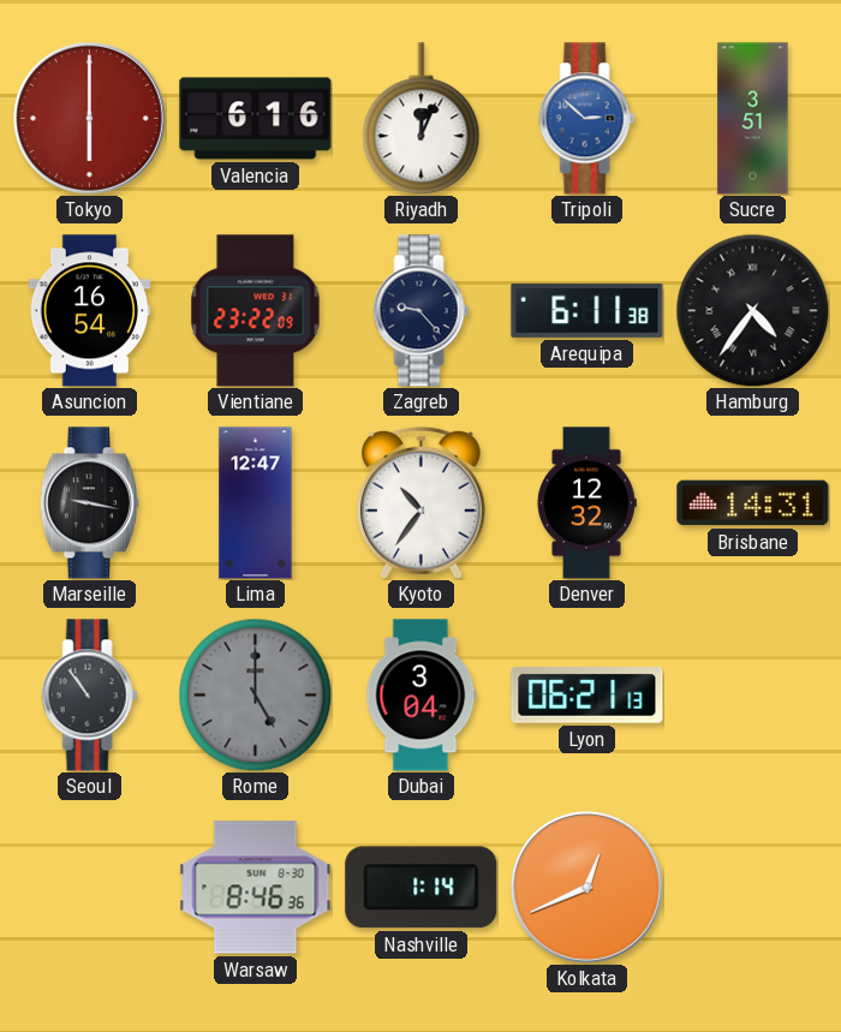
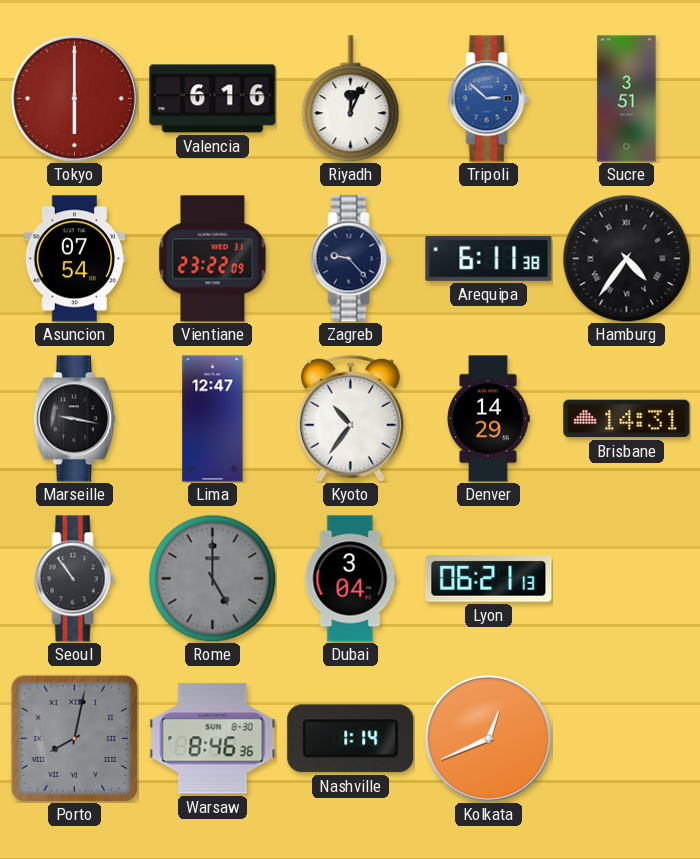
Asuncion: 16:54 -> 07:54
Denver: 12:32 -> 14:29
Porto: none -> 8:02
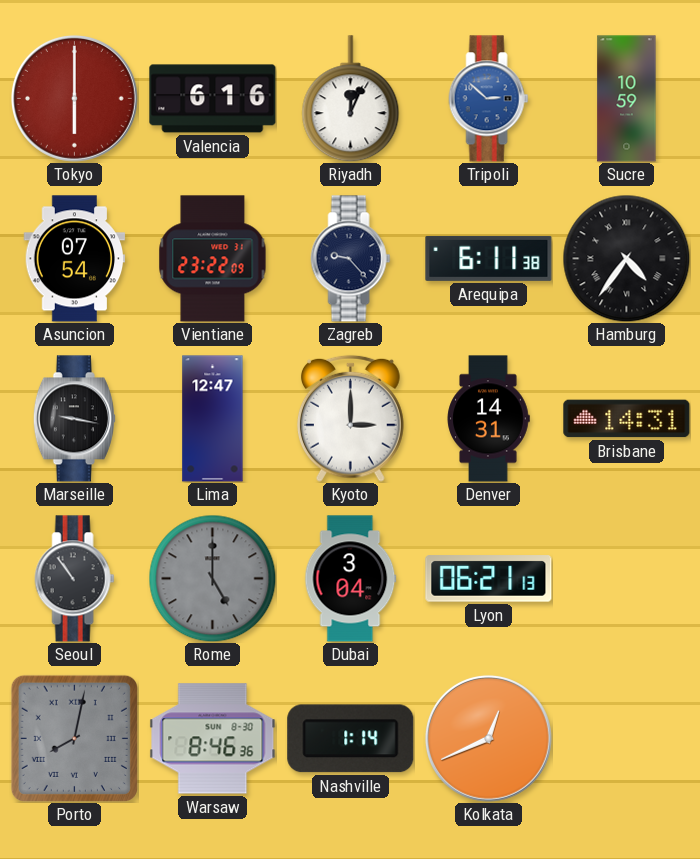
Sucre: 3:51 -> 10:59
Kyoto: 10:36 -> 3:00
Denver: 14:29 -> 14:31
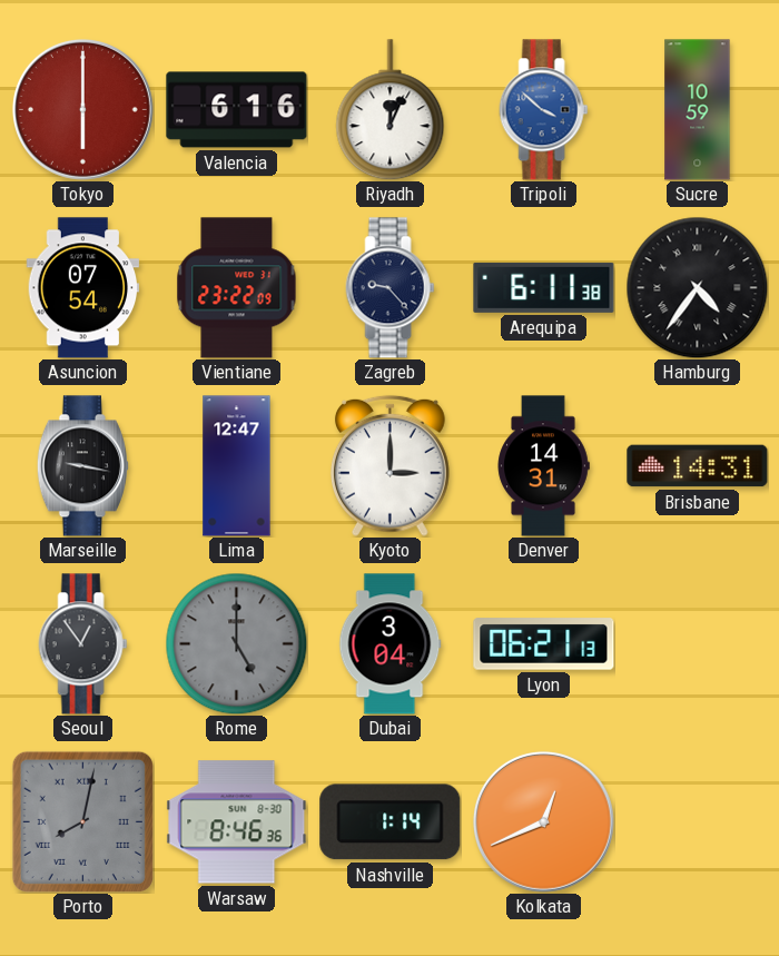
Tripoli: 2:52 -> 3:52
Seoul: 10:54 -> 12:54
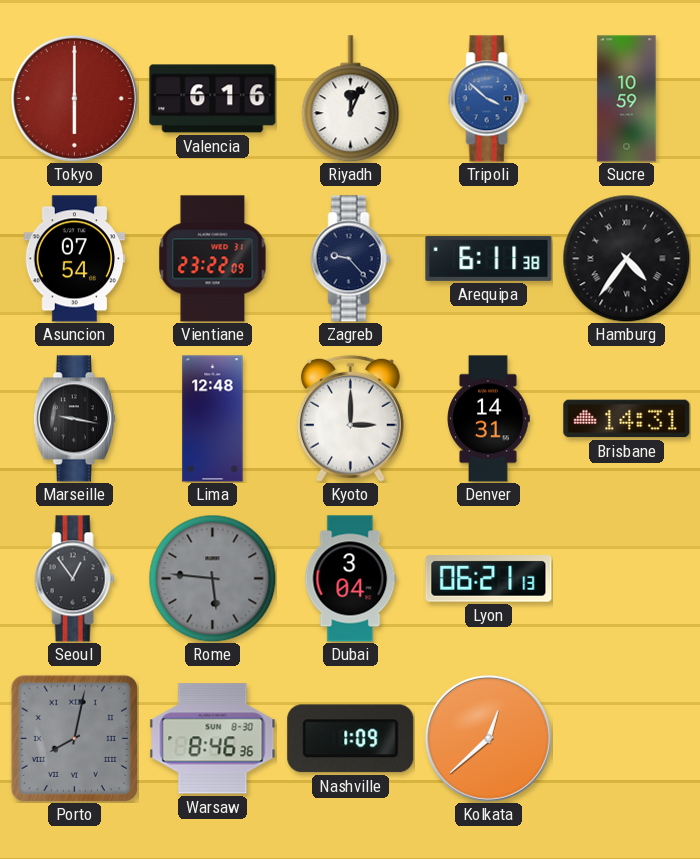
Lima: 12:47 -> 12:48
Rome: 5:00 -> 5:46
Nashville: 1:14 -> 1:09
Kolkata: 12:41 -> 12:38
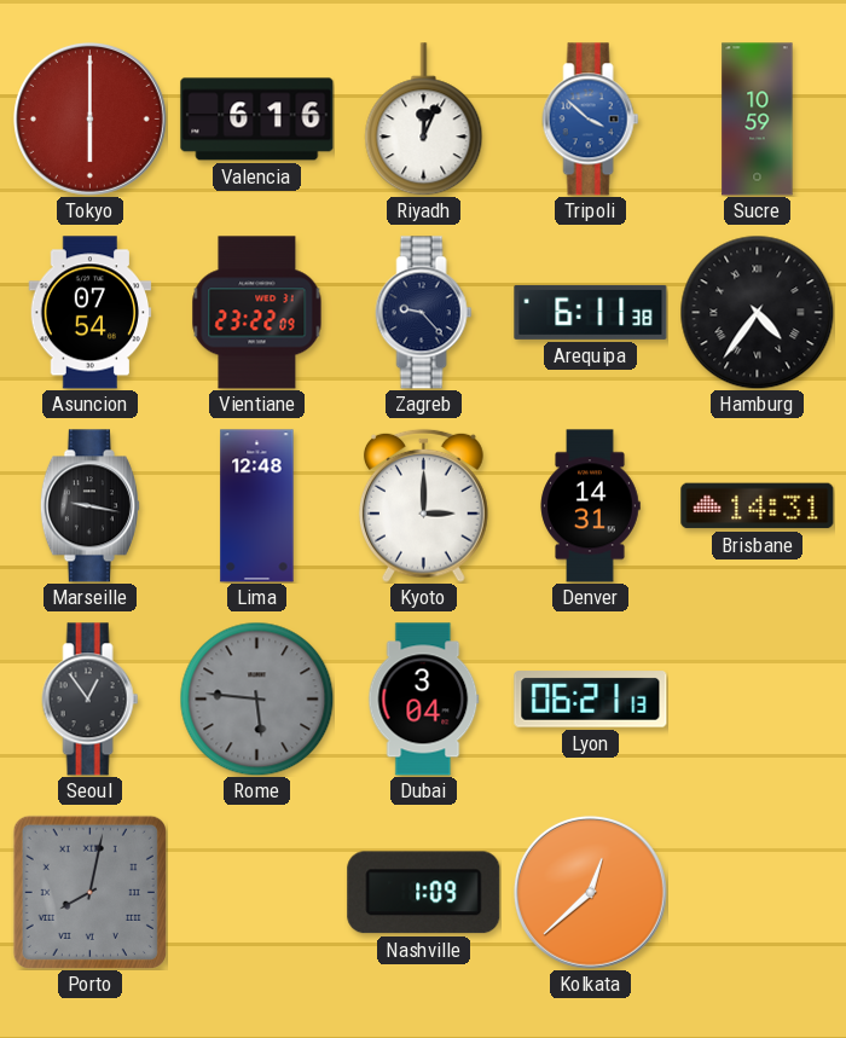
Warsaw: 8:46 -> none
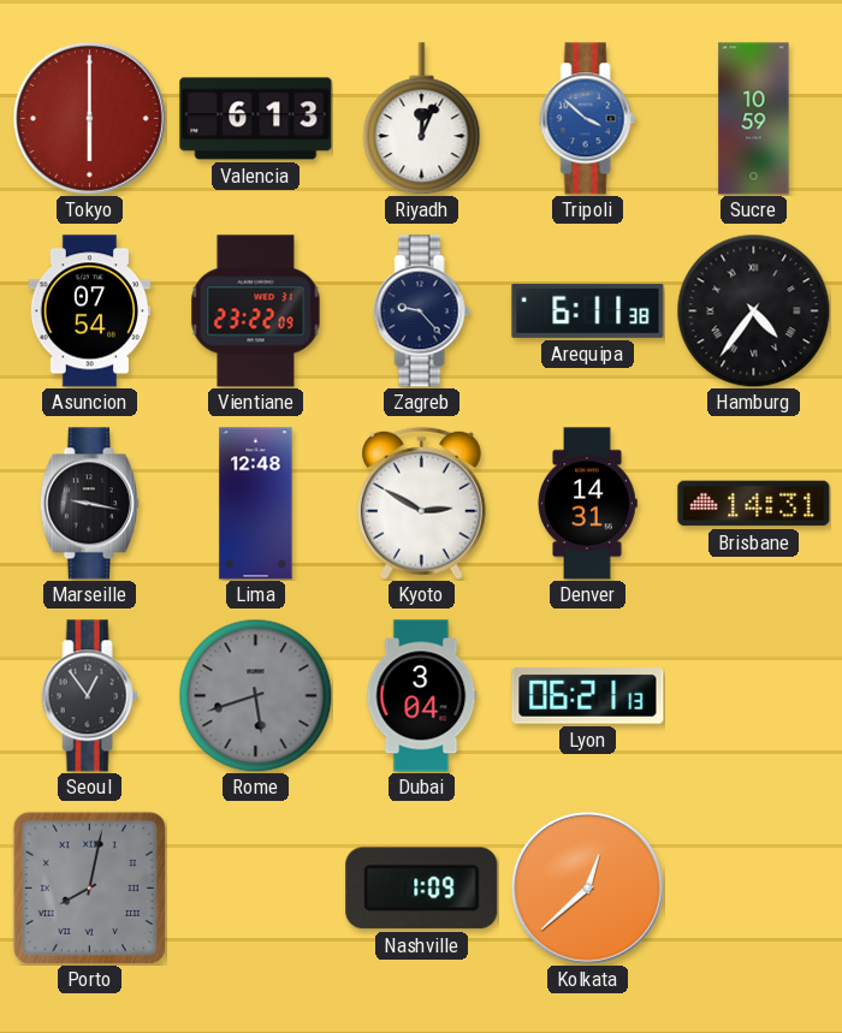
Valencia: 6:16 -> 6:13
Kyoto: 3:00 -> 2:50
Rome: 5:46 -> 5:42
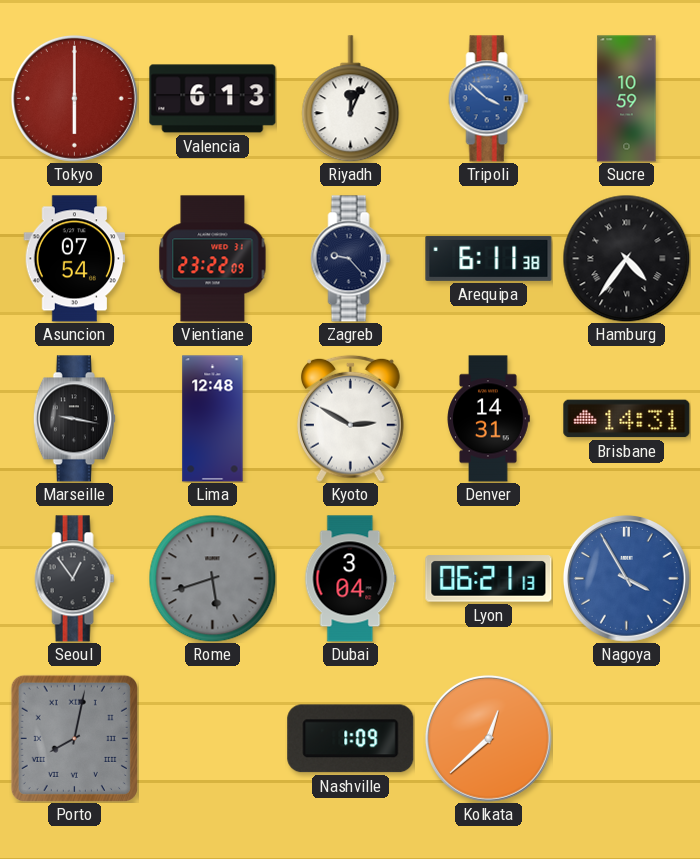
Nagoya: none -> 3:55
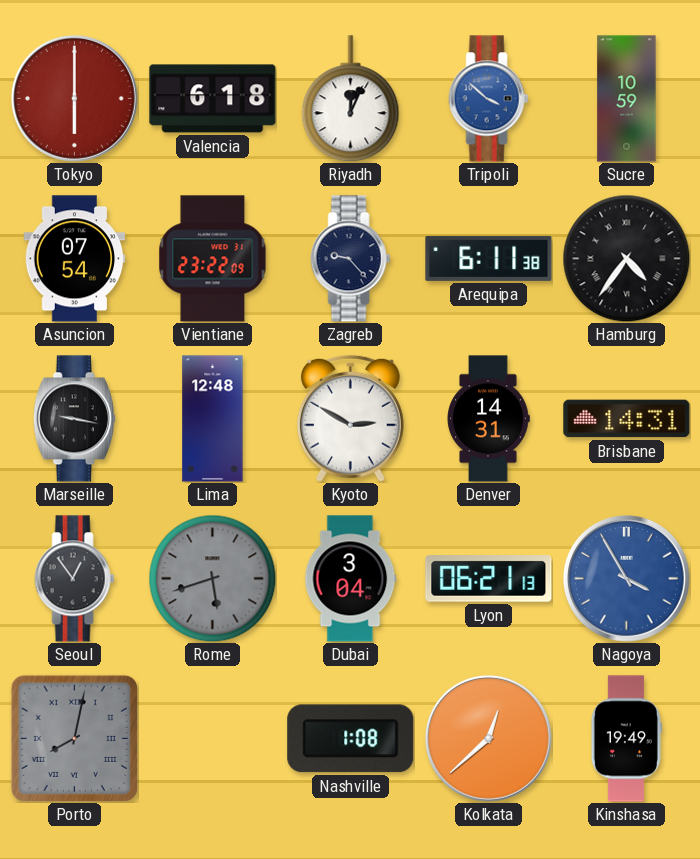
Valencia: 6:13 -> 6:18
Nashville: 1:09 -> 1:08
Kinshasa: none -> 19:49
